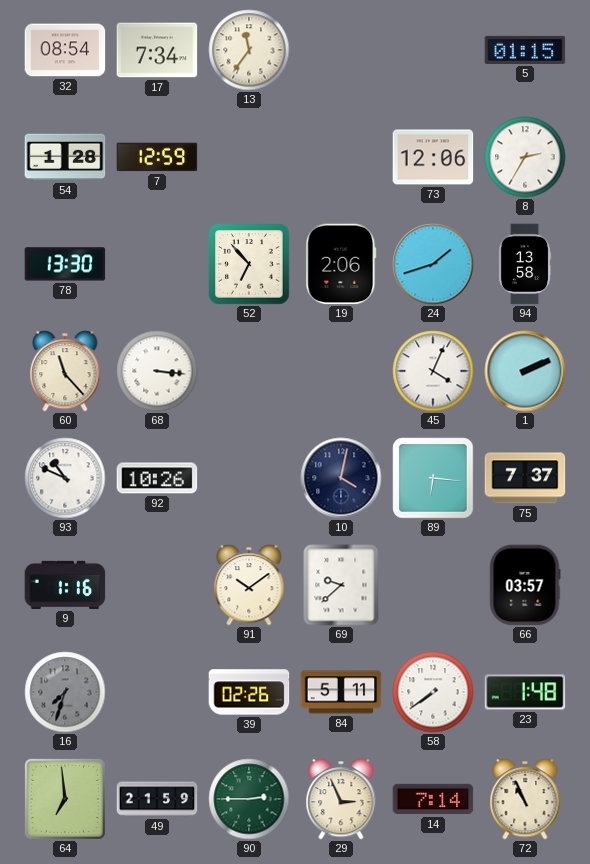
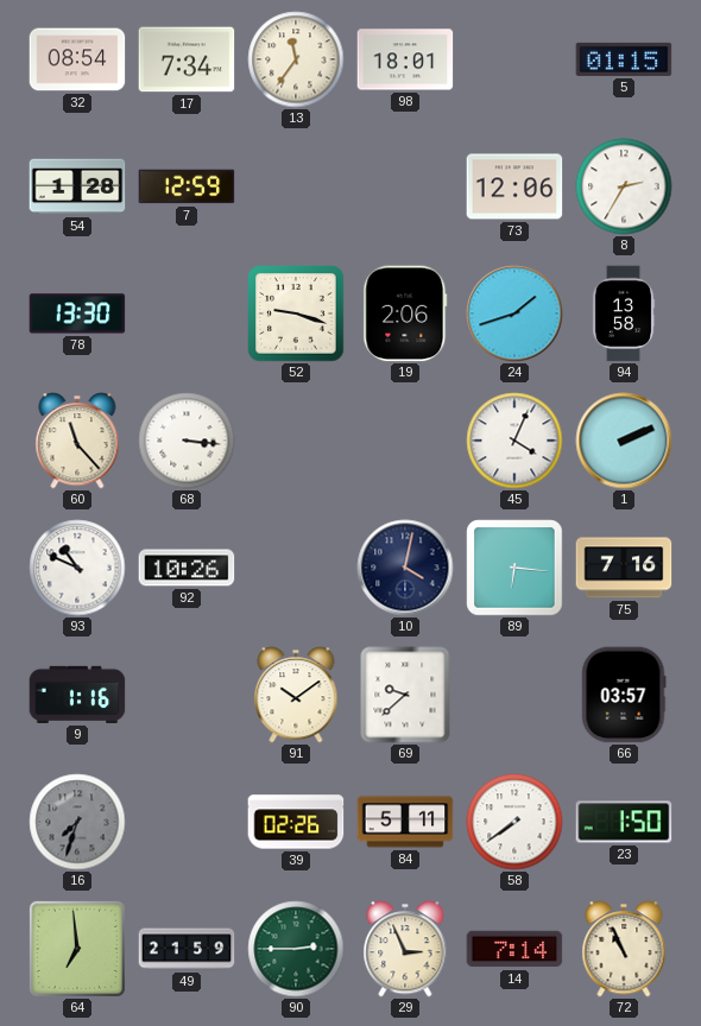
98: none -> 18:01
52: 6:53 -> 9:18
75: 7:37 -> 7:16
23: 1:48 -> 1:50
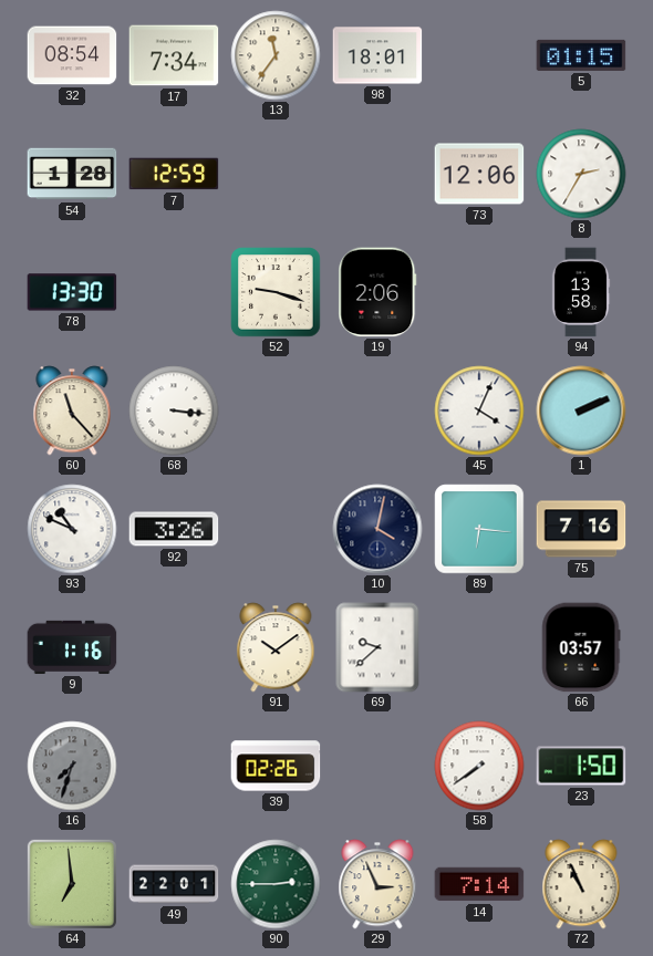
24: 1:42 -> none
92: 10:26 -> 3:26
84: 5:11 -> none
49: 21:59 -> 22:01
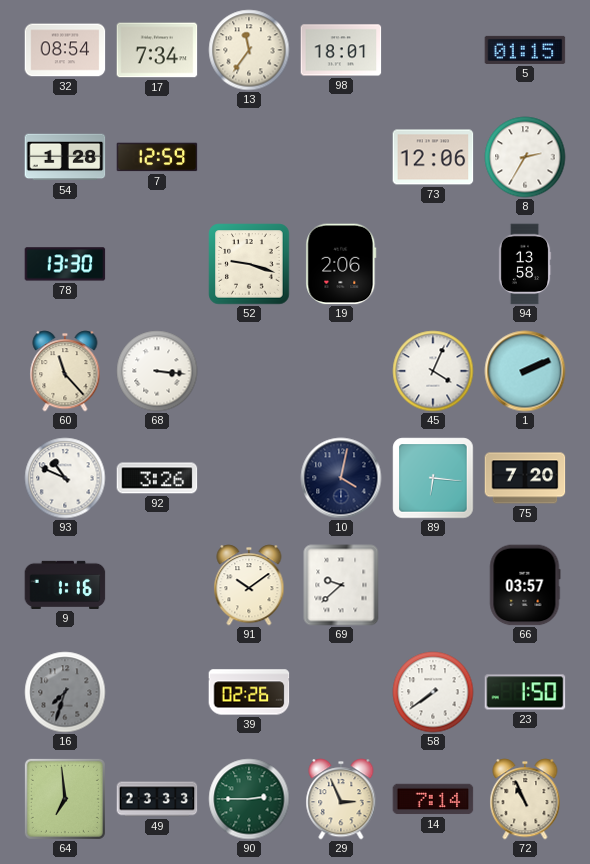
75: 7:16 -> 7:20
49: 22:01 -> 23:33
